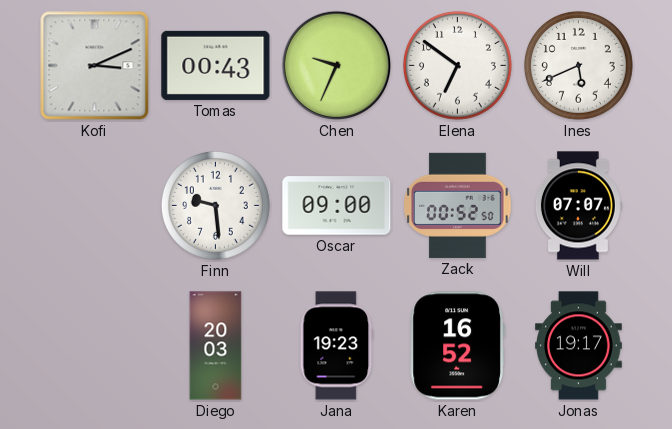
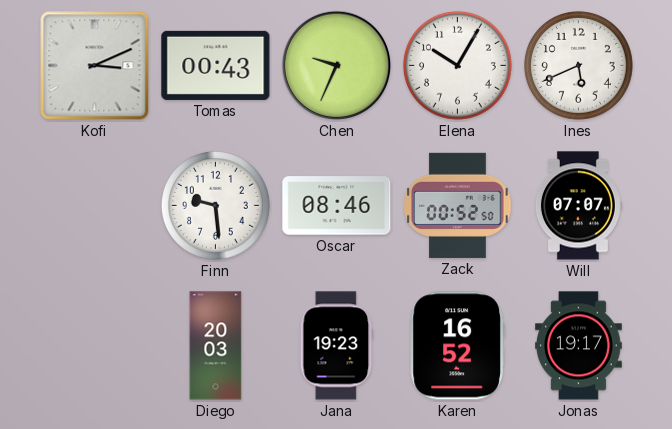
Elena: 6:51 -> 10:05
Oscar: 09:00 -> 08:46
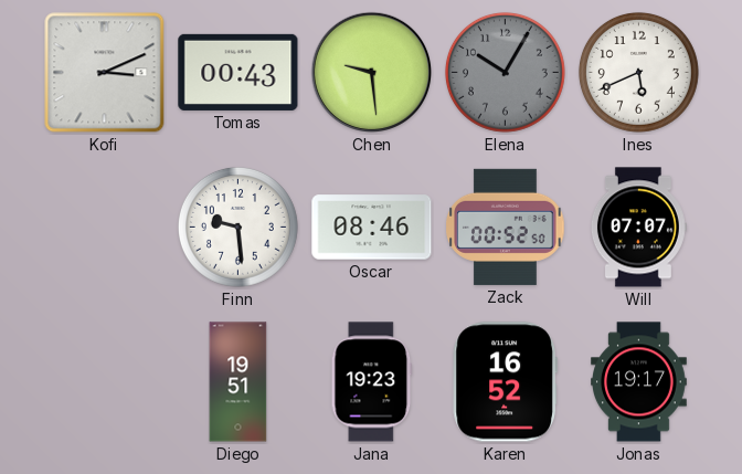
Chen: 9:34 -> 9:29
Elena dial: white -> grey
Diego: 20:03 -> 19:51
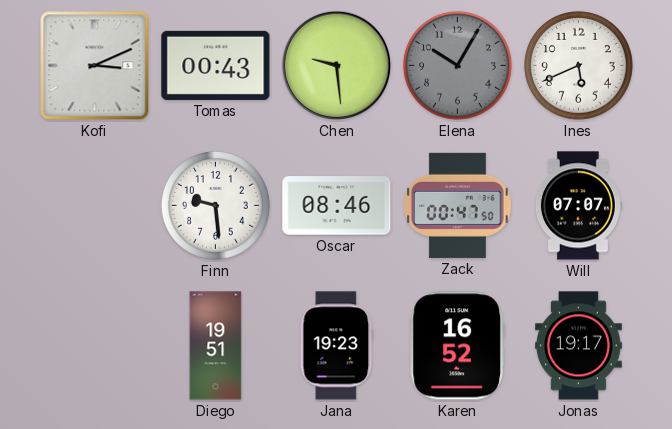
Zack: 00:52 -> 00:47
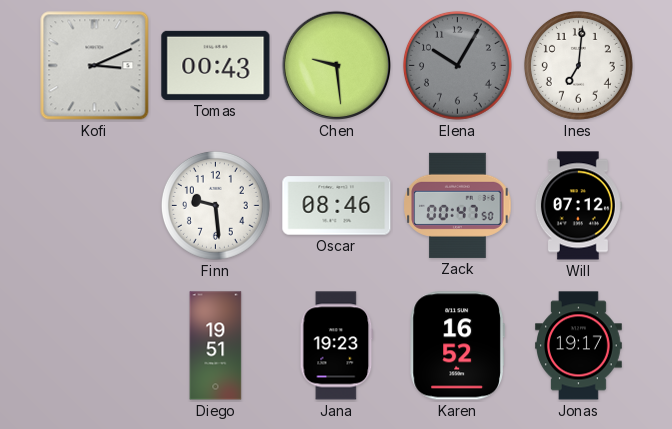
Ines: 5:41 -> 7:01
Will: 07:07 -> 07:12
